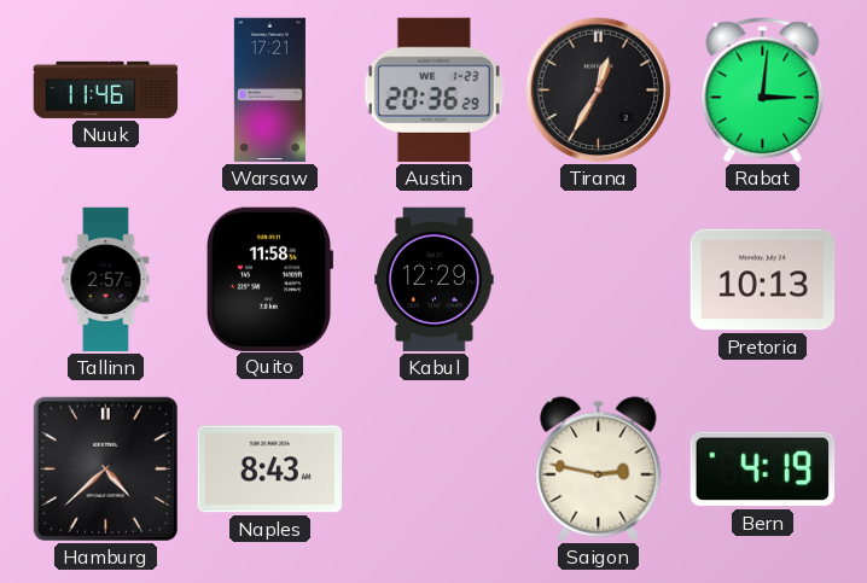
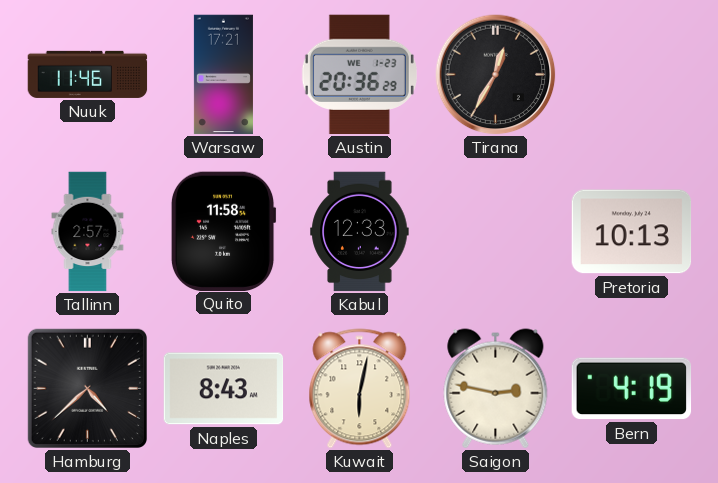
Rabat: 3:01 -> none
Kabul: 12:29 -> 12:33
Kuwait: none -> 6:02
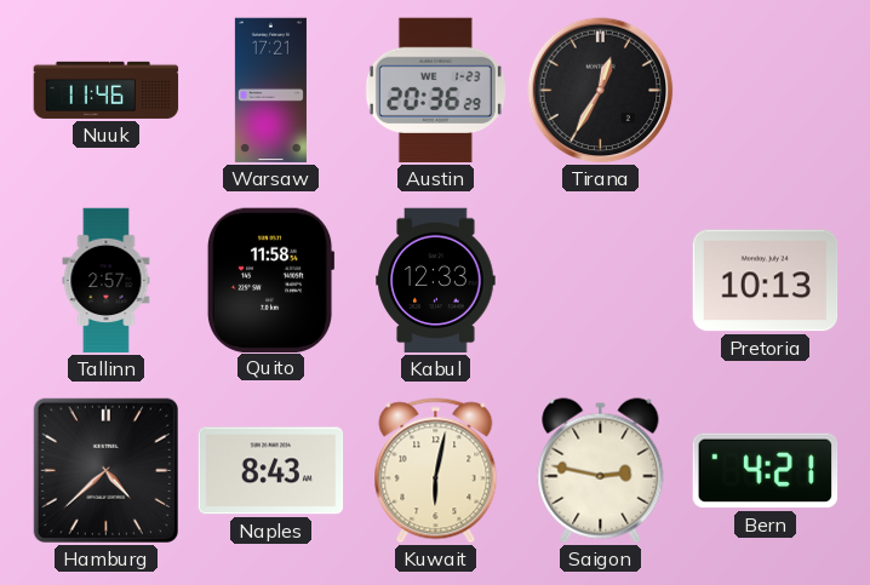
Bern: 4:19 -> 4:21
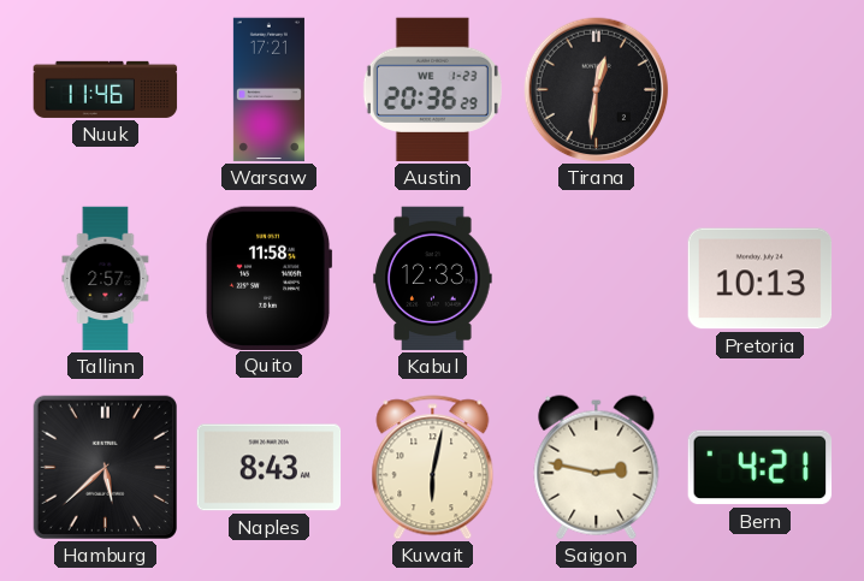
Tirana: 12:35 -> 12:31
Hamburg: 4:38 -> 5:38
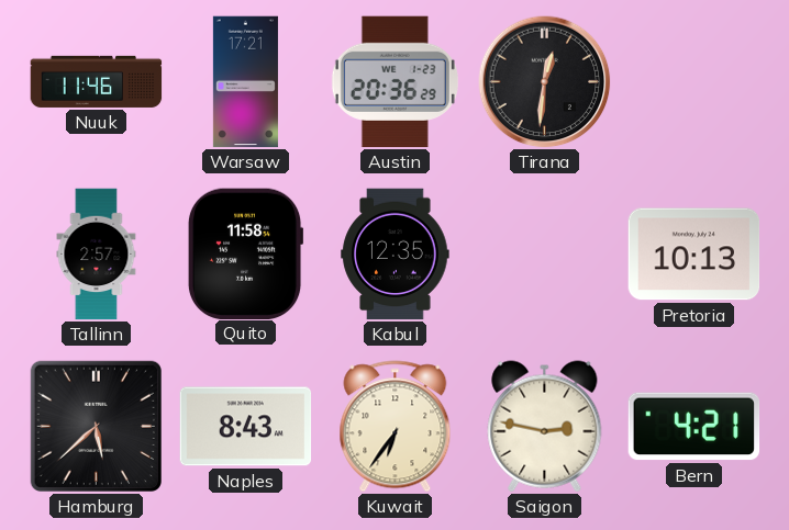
Kabul: 12:33 -> 12:35
Kuwait: 6:02 -> 6:36
